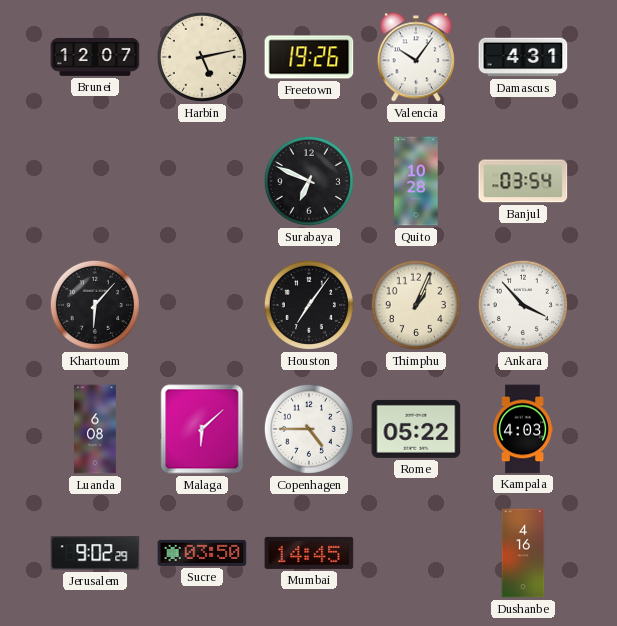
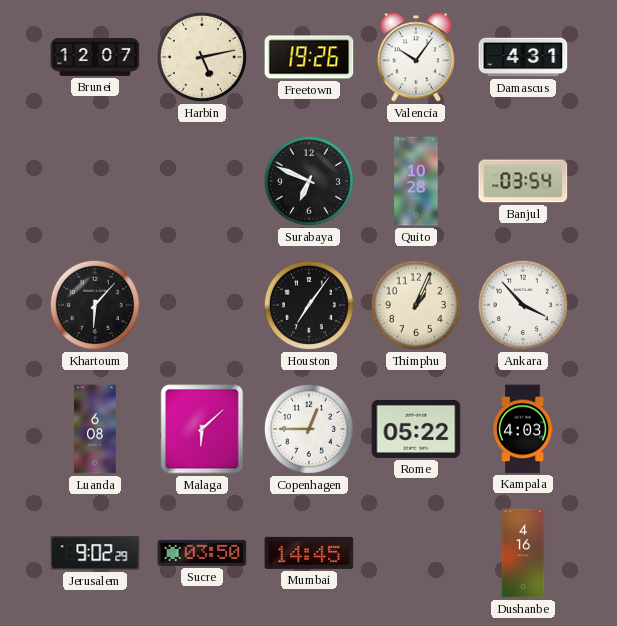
Copenhagen: 4:45 -> 12:45
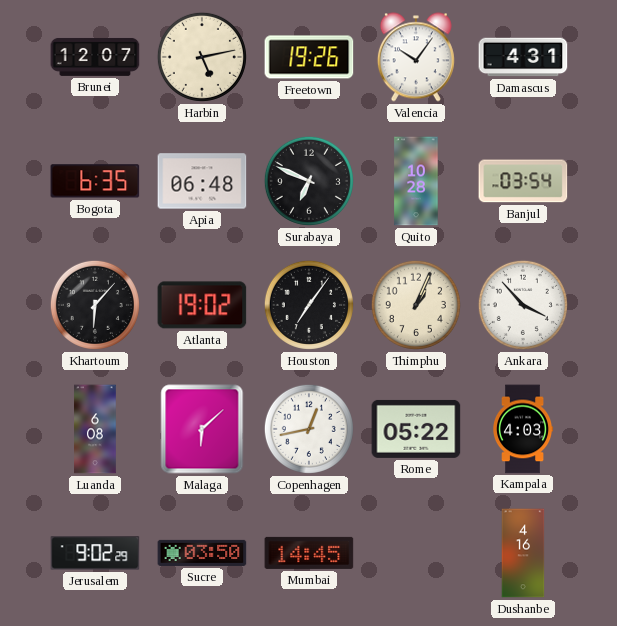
Bogota: none -> 6:35
Apia: none -> 06:48
Atlanta: none -> 19:02
Copenhagen: 12:45 -> 12:43
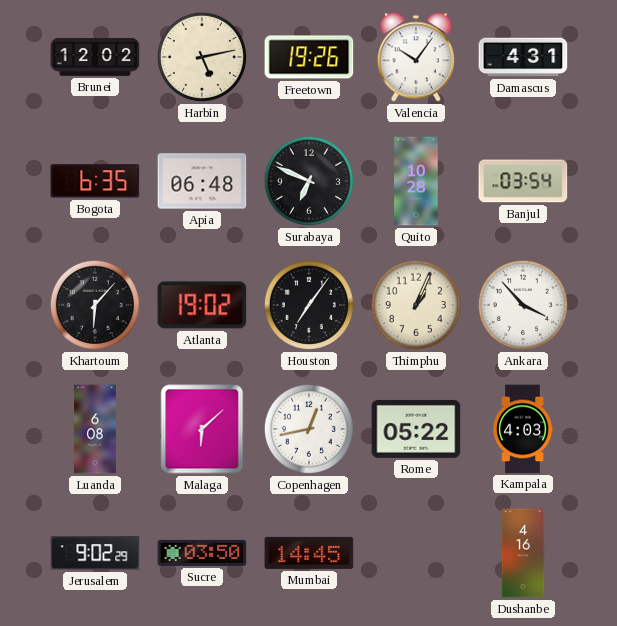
Brunei: 12:07 -> 12:02
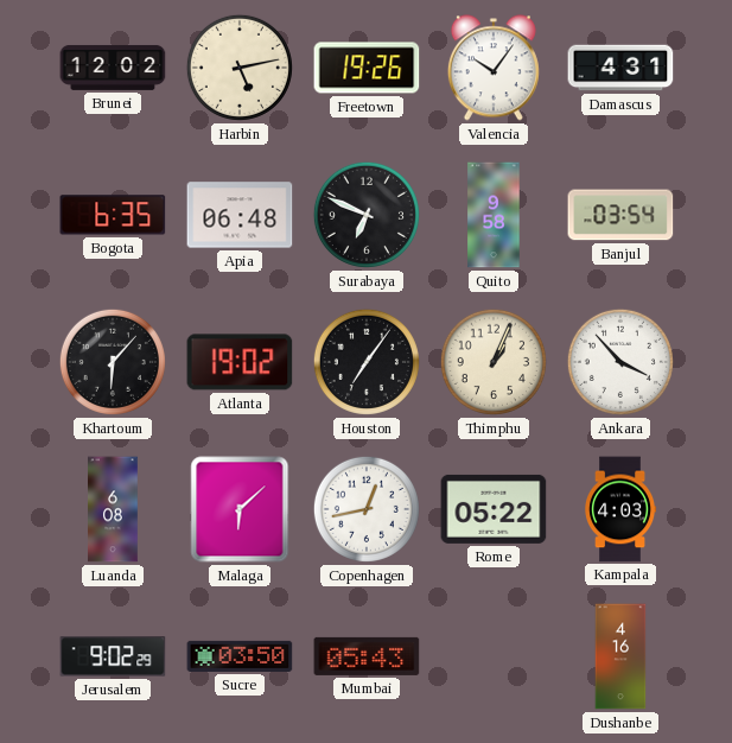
Quito: 10:28 -> 9:58
Mumbai: 14:45 -> 05:43
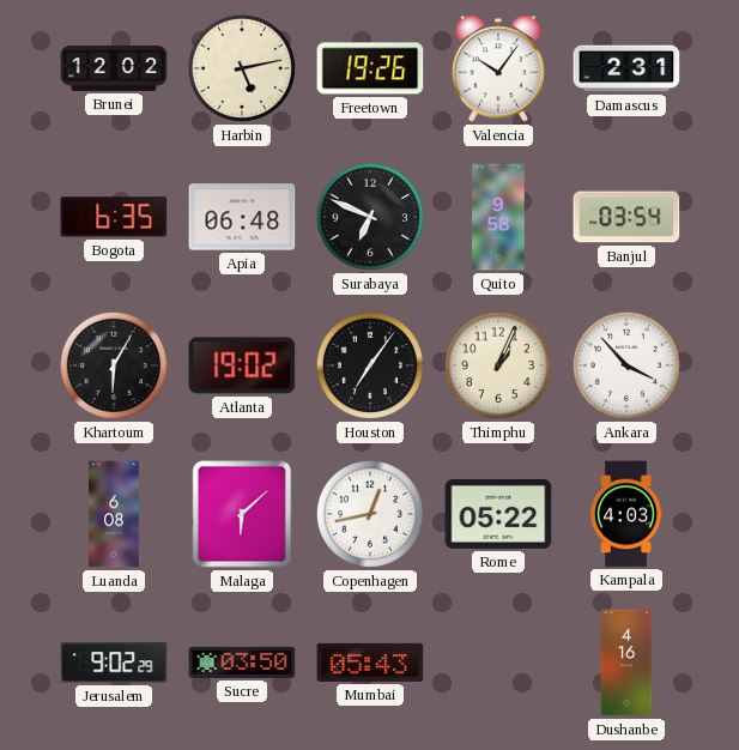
Damascus: 4:31 -> 2:31
Khartoum: 6:07 -> 6:05
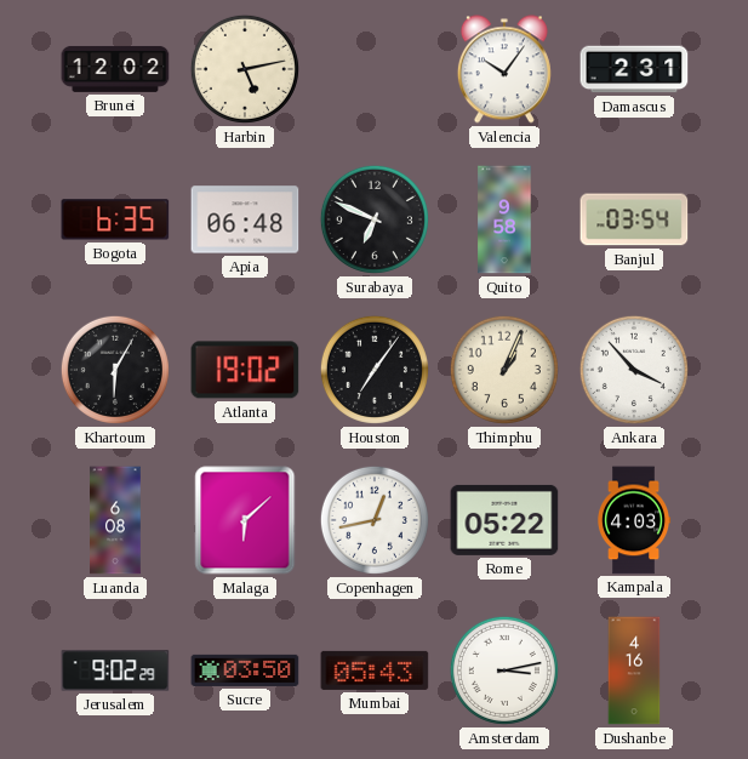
Freetown: 19:26 -> none
Amsterdam: none -> 3:13
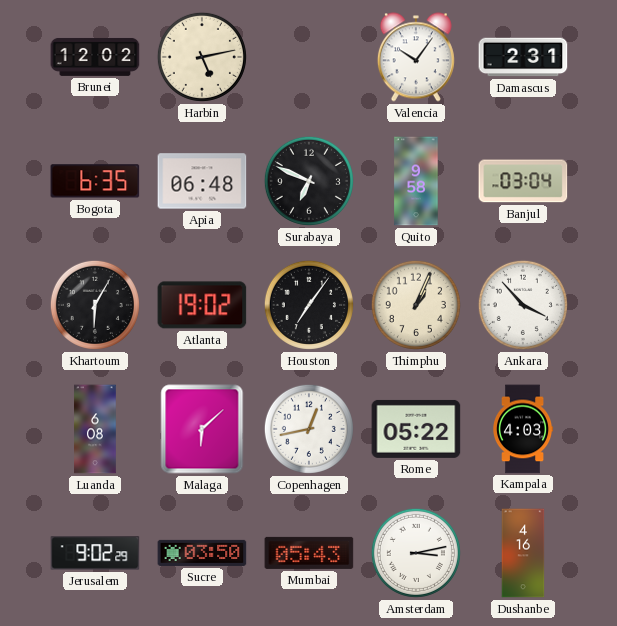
Banjul: 03:54 -> 03:04
